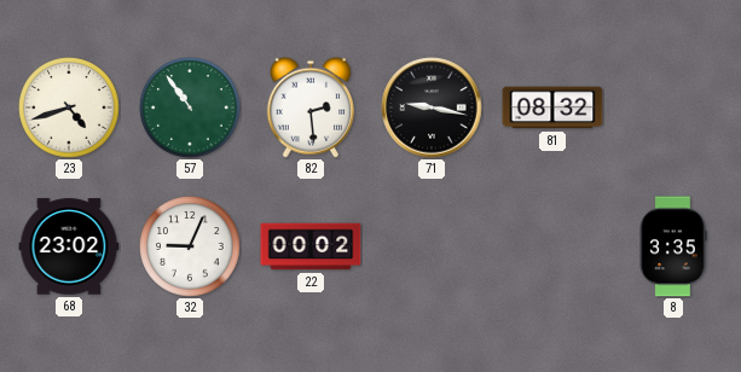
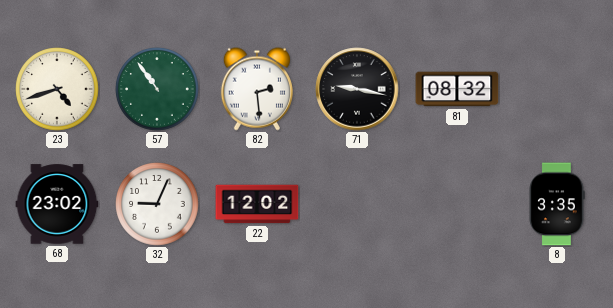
22: 00:02 -> 12:02
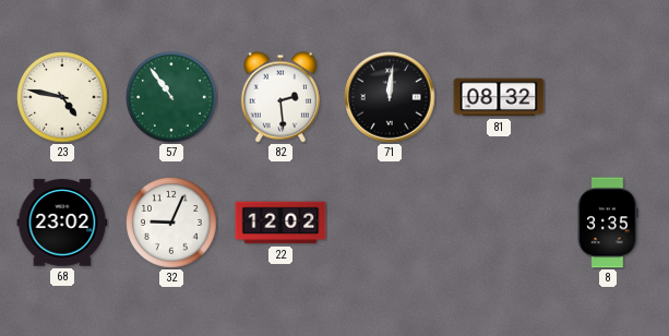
23: 4:42 -> 4:47
71: 9:17 -> 12:01
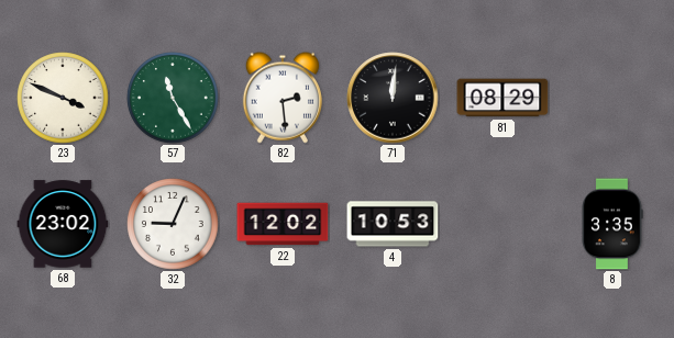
23: 4:47 -> 3:49
57: 10:54 -> 11:25
81: 08:32 -> 08:29
4: none -> 10:53
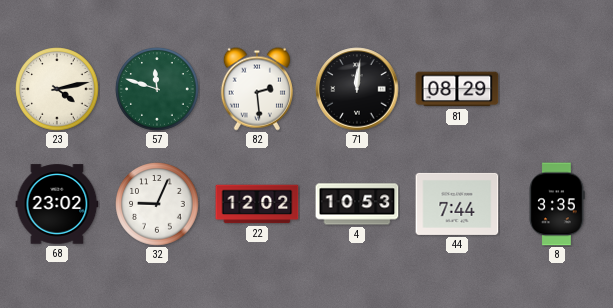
23: 3:49 -> 4:13
57: 11:25 -> 11:48
44: none -> 7:44
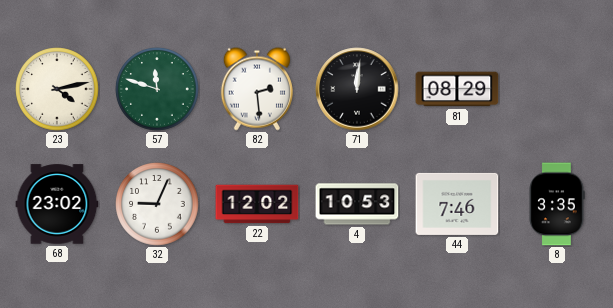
44: 7:44 -> 7:46
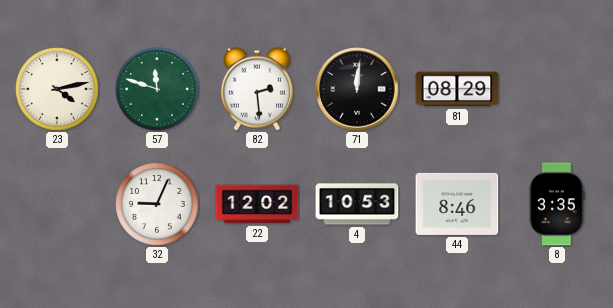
68: 23:02 -> none
44: 7:46 -> 8:46
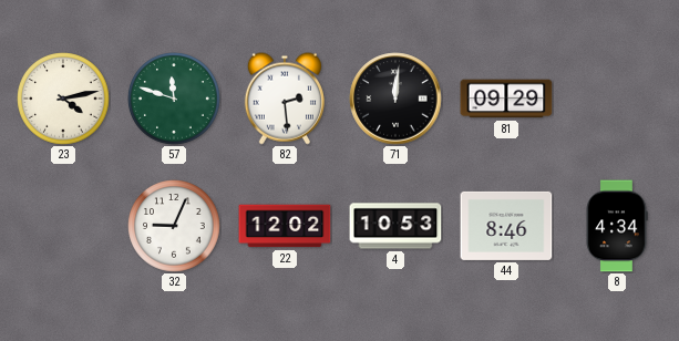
81: 08:29 -> 09:29
8: 3:35 -> 4:34
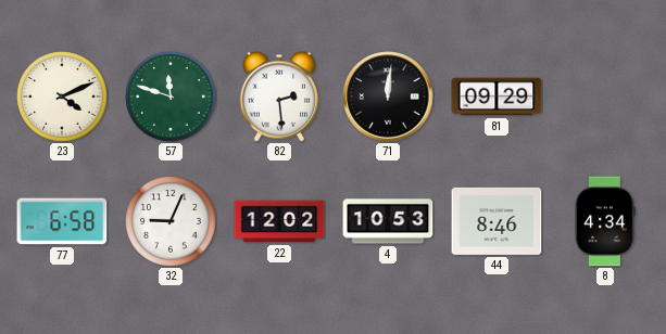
23: 4:13 -> 4:11
77: none -> 6:58
